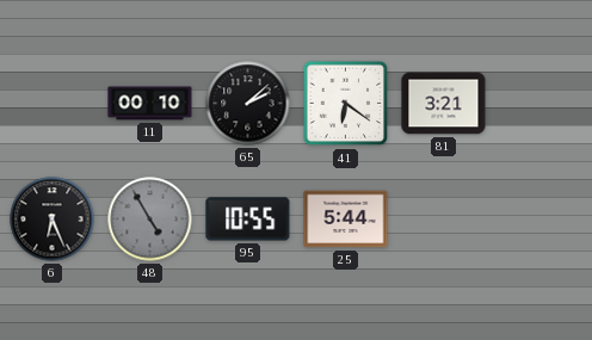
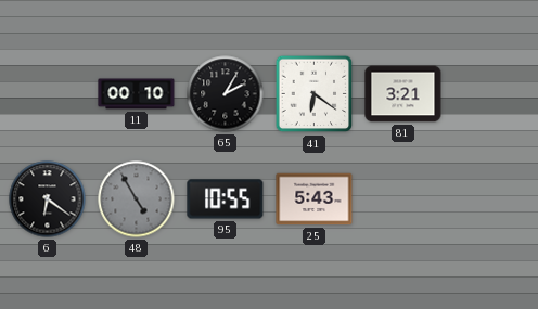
65: 2:08 -> 2:05
6: 6:26 -> 6:21
25: 5:44 -> 5:43
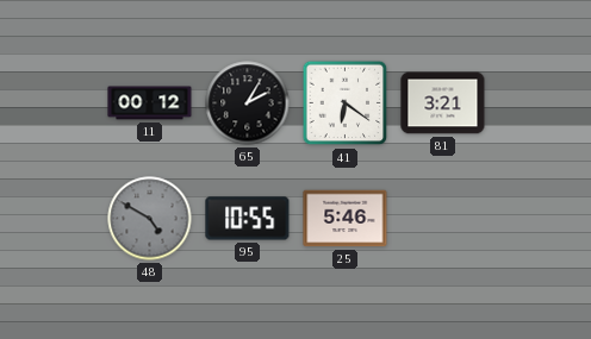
11: 00:10 -> 00:12
6: 6:21 -> none
48: 4:55 -> 4:50
25: 5:43 -> 5:46
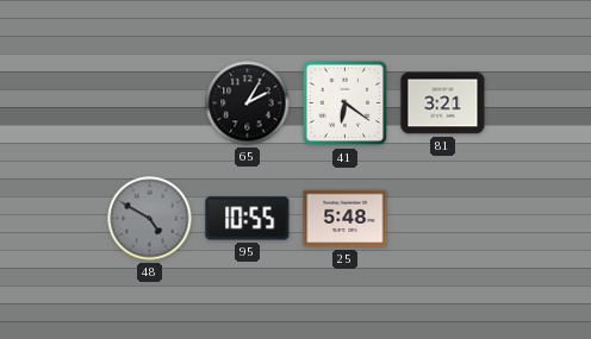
11: 00:12 -> none
25: 5:46 -> 5:48
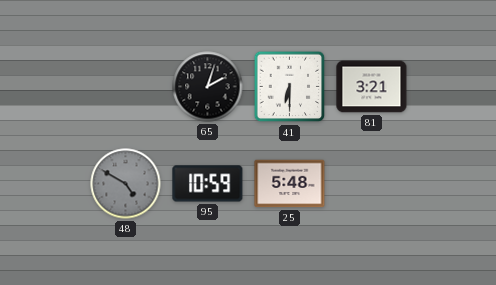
65: 2:05 -> 2:03
41: 6:21 -> 6:30
95: 10:55 -> 10:59
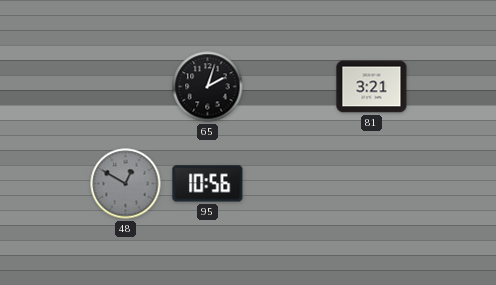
41: 6:30 -> none
48: 4:50 -> 12:50
95: 10:59 -> 10:56
25: 5:48 -> none
